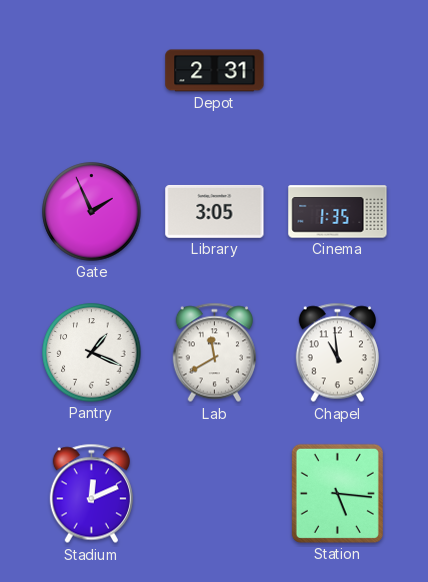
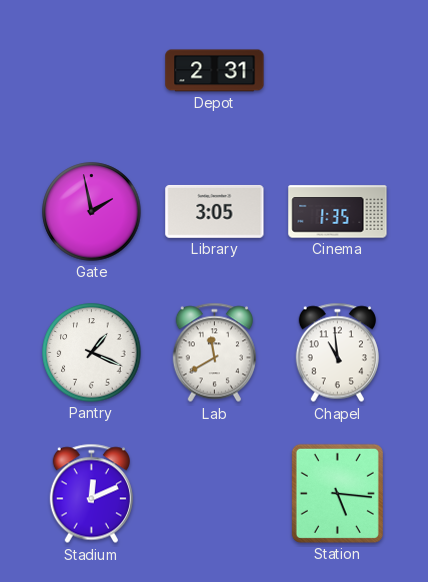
Gate: 1:56 -> 1:58
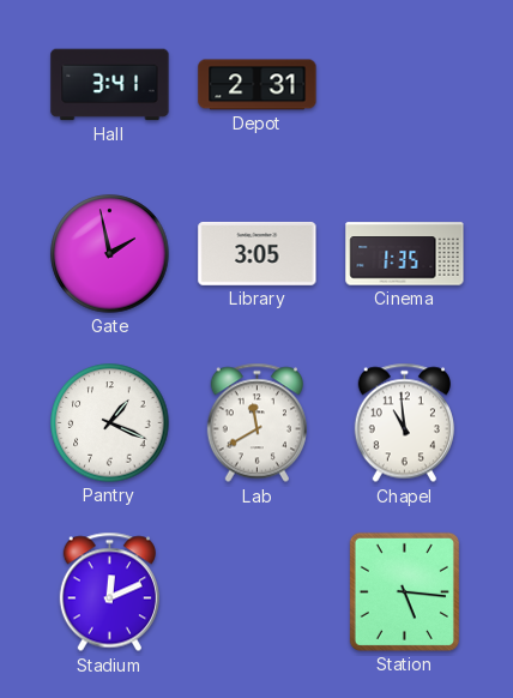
Hall: none -> 3:41
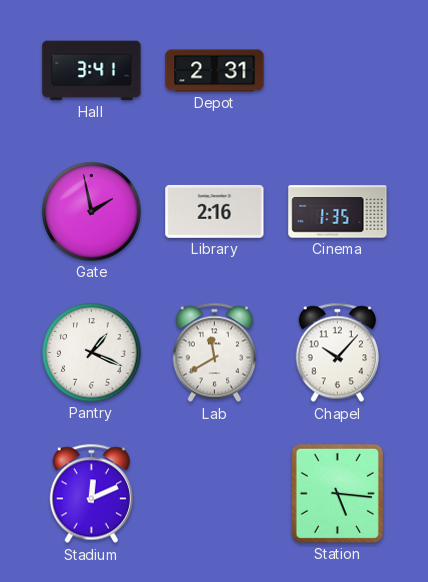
Library: 3:05 -> 2:16
Chapel: 10:59 -> 10:07
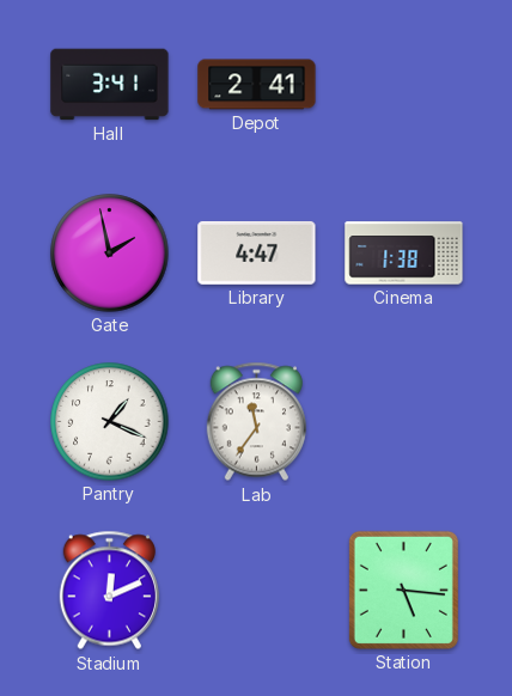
Depot: 2:31 -> 2:41
Library: 2:16 -> 4:47
Cinema: 1:35 -> 1:38
Lab: 11:40 -> 11:36
Chapel: 10:07 -> none
